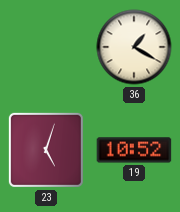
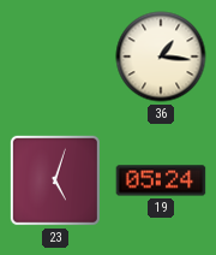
36: 1:20 -> 1:16
19: 10:52 -> 05:24
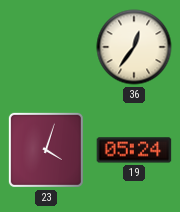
36: 1:16 -> 12:36
23: 5:03 -> 4:03
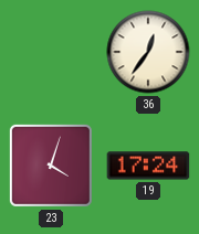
19: 05:24 -> 17:24
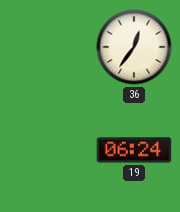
23: 4:03 -> none
19: 17:24 -> 06:24
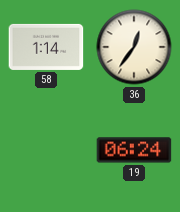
58: none -> 1:14
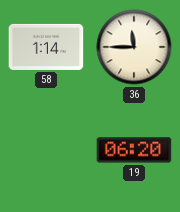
36: 12:36 -> 11:45
19: 06:24 -> 06:20
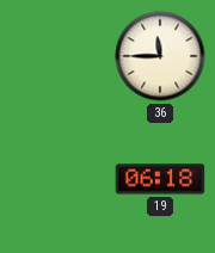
58: 1:14 -> none
19: 06:20 -> 06:18
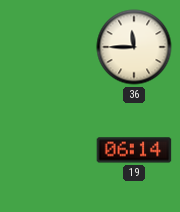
19: 06:18 -> 06:14
